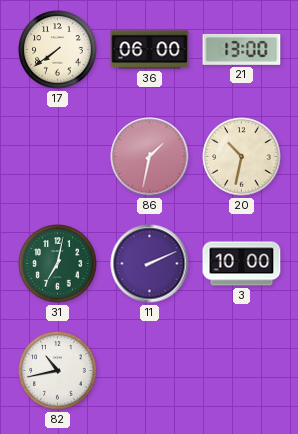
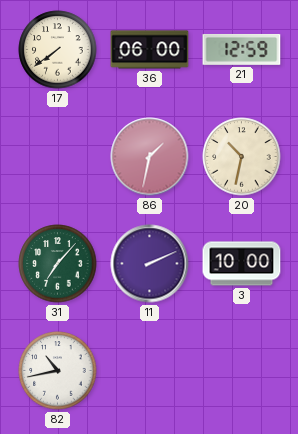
21: 13:00 -> 12:59
31: 7:02 -> 7:07
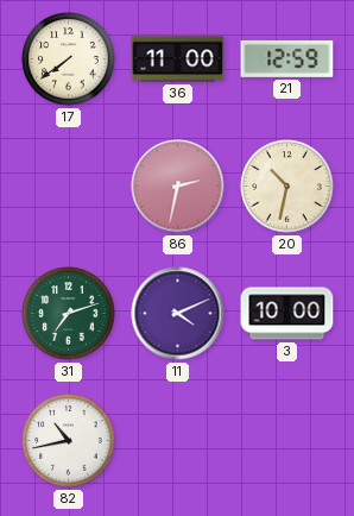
36: 06:00 -> 11:00
86: 1:32 -> 2:32
31: 7:07 -> 7:12
11: 2:11 -> 4:11
